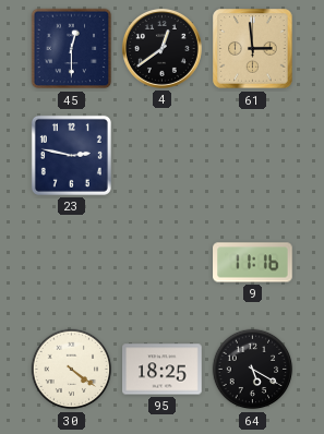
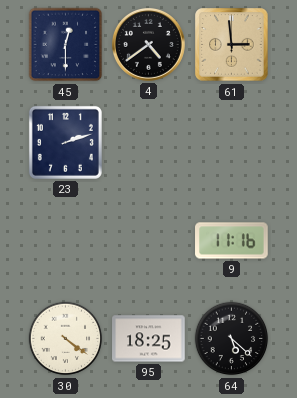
4: 12:39 -> 4:39
23: 2:47 -> 2:12
64: 5:20 -> 5:22
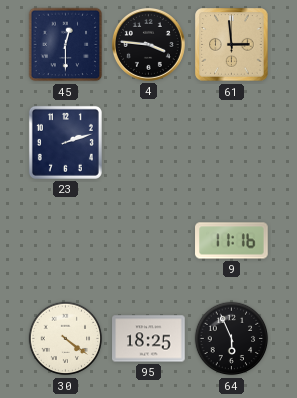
4: 4:39 -> 3:46
64: 5:22 -> 5:56
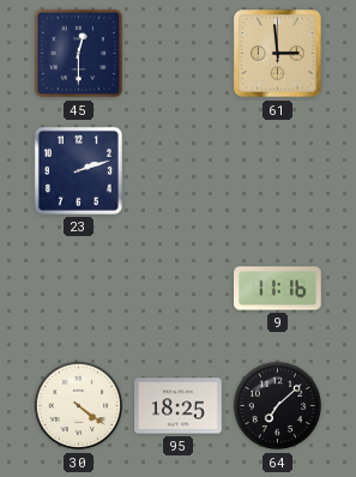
4: 3:46 -> none
64: 5:56 -> 7:08
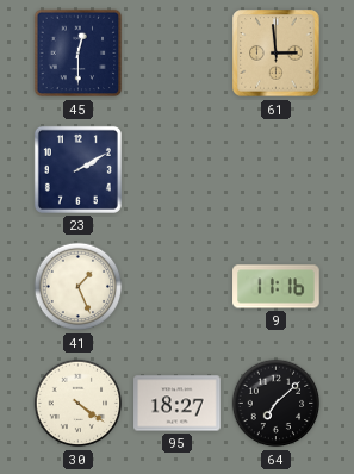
23: 2:12 -> 2:10
41: none -> 1:26
95: 18:25 -> 18:27
